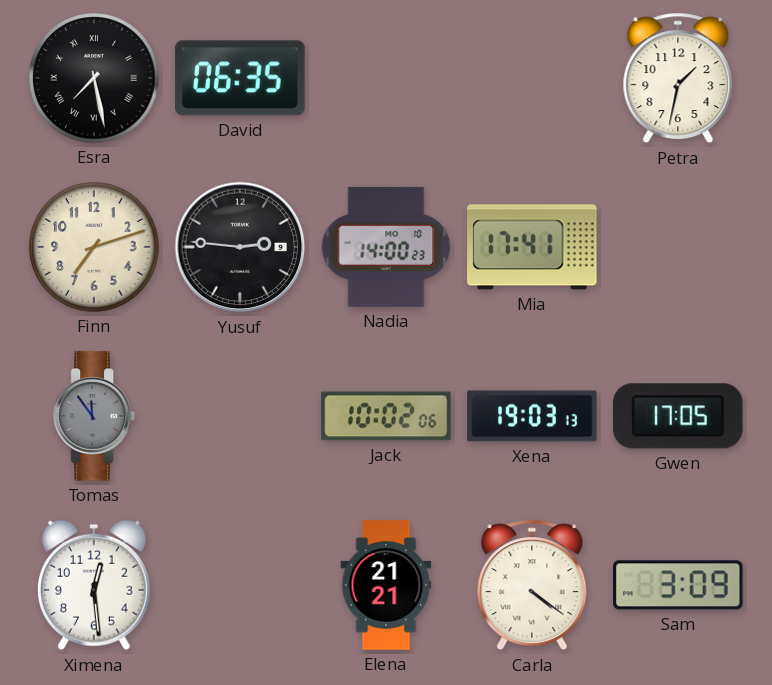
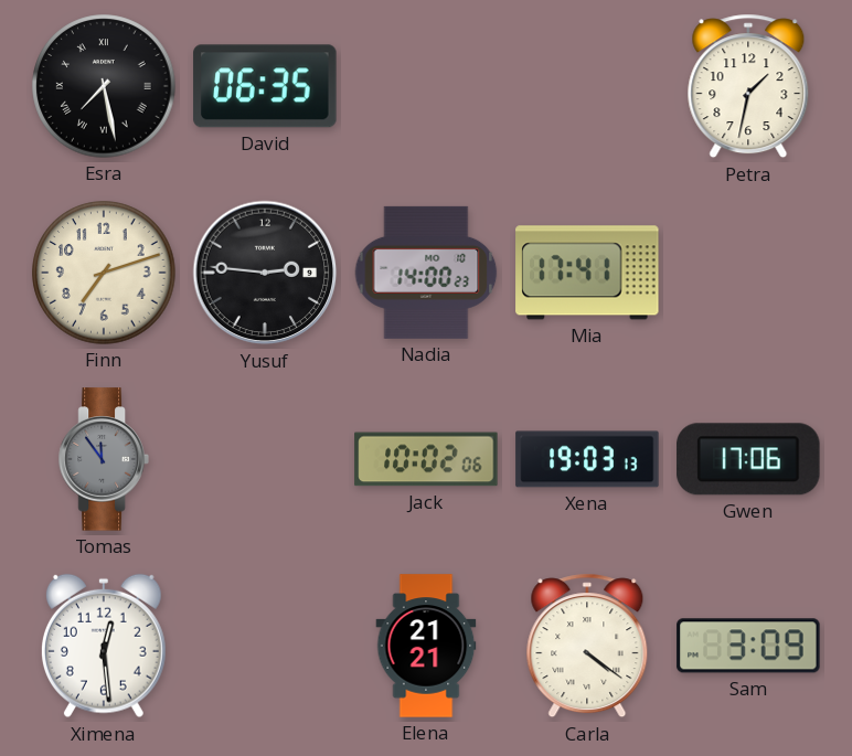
Gwen: 17:05 -> 17:06
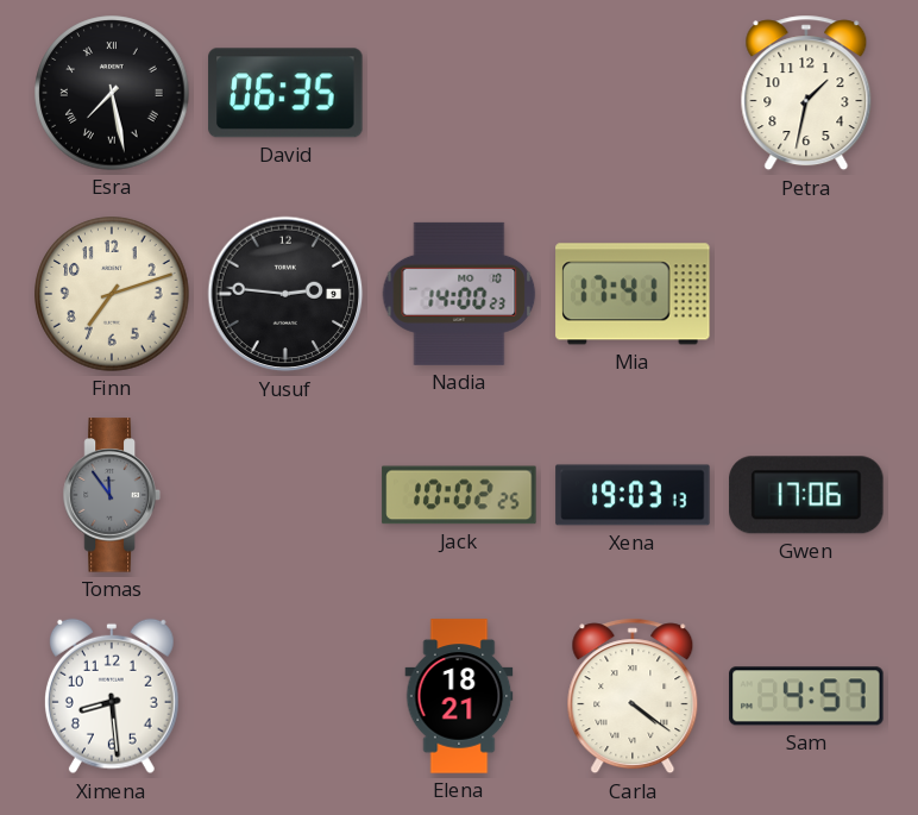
Jack: 10:02:06 -> 10:02:25
Ximena: 12:29 -> 8:29
Elena: 21:21 -> 18:21
Sam: 3:09 -> 4:57
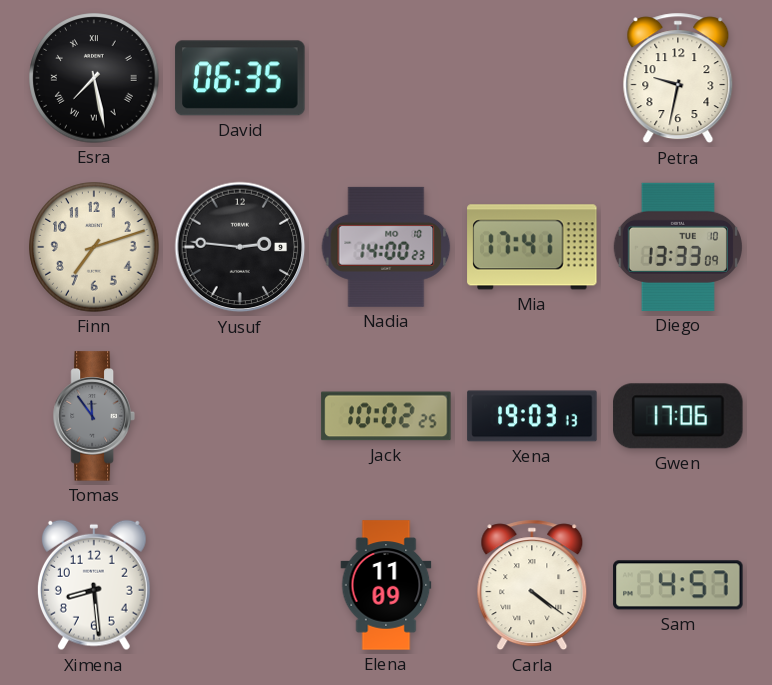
Petra: 1:32 -> 9:32
Diego: none -> 13:33
Elena: 18:21 -> 11:09
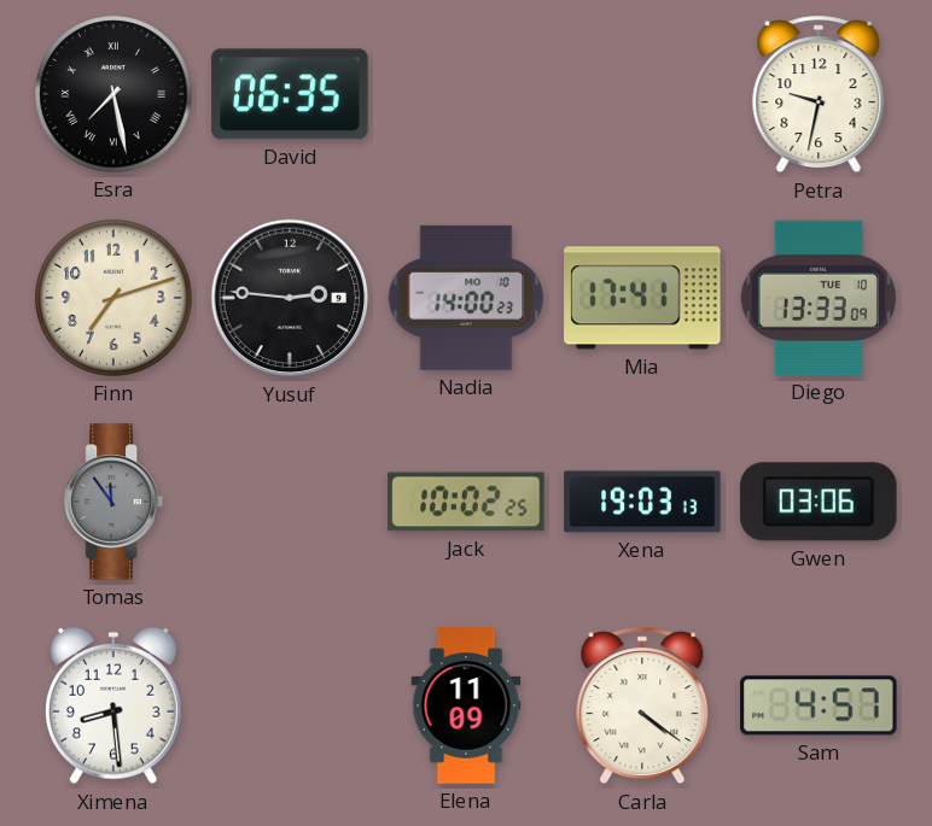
Gwen: 17:06 -> 03:06
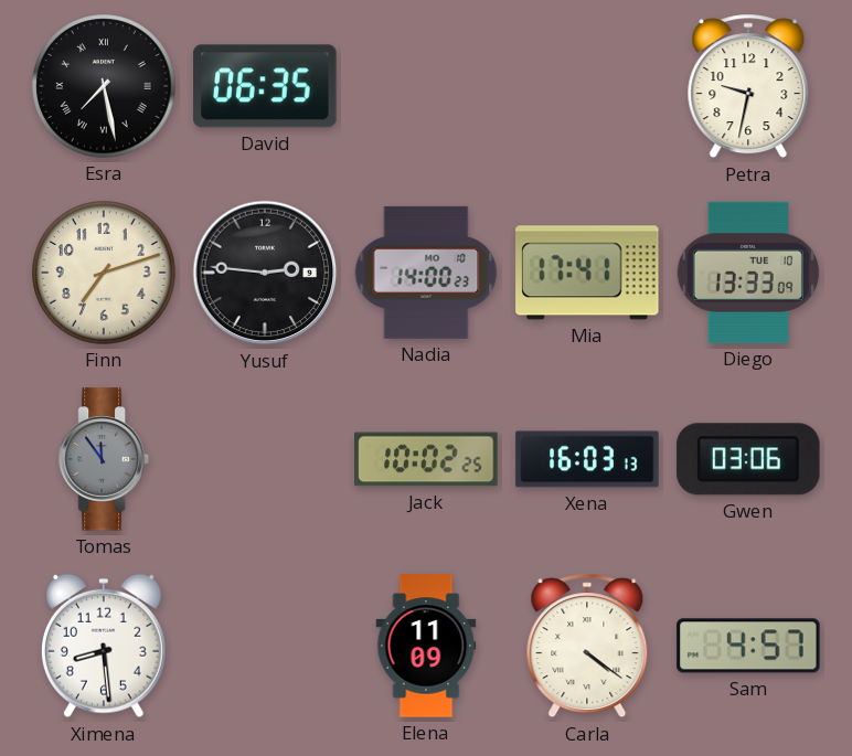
Xena: 19:03 -> 16:03
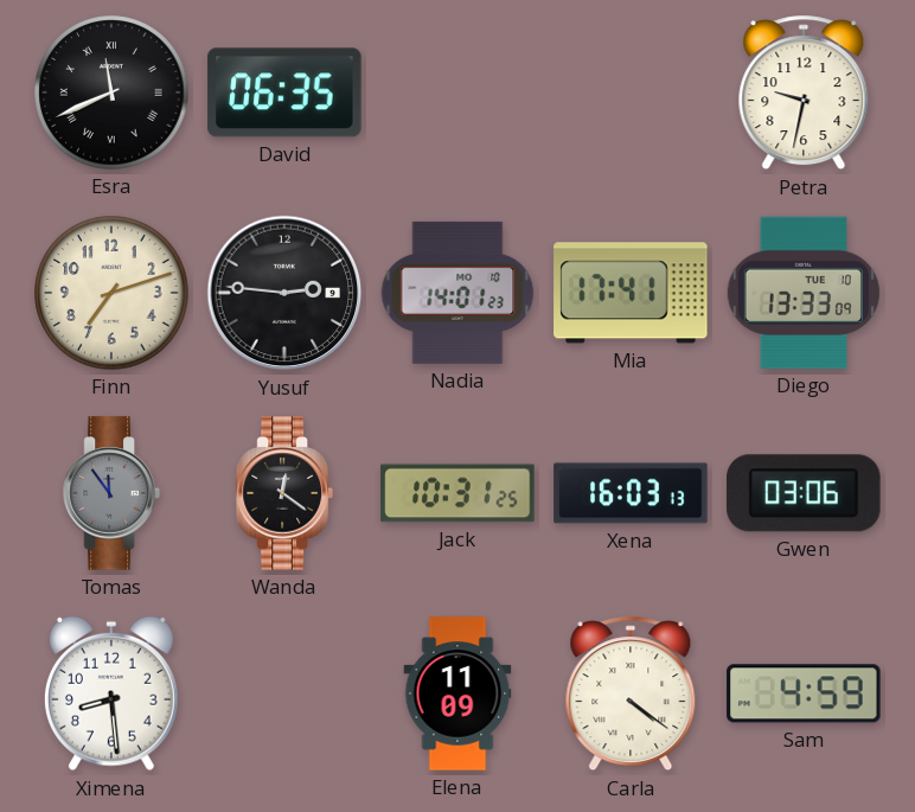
Esra: 7:28 -> 11:41
Nadia: 14:00 -> 14:01
Wanda: none -> 12:21
Jack: 10:02 -> 10:31
Sam: 4:57 -> 4:59
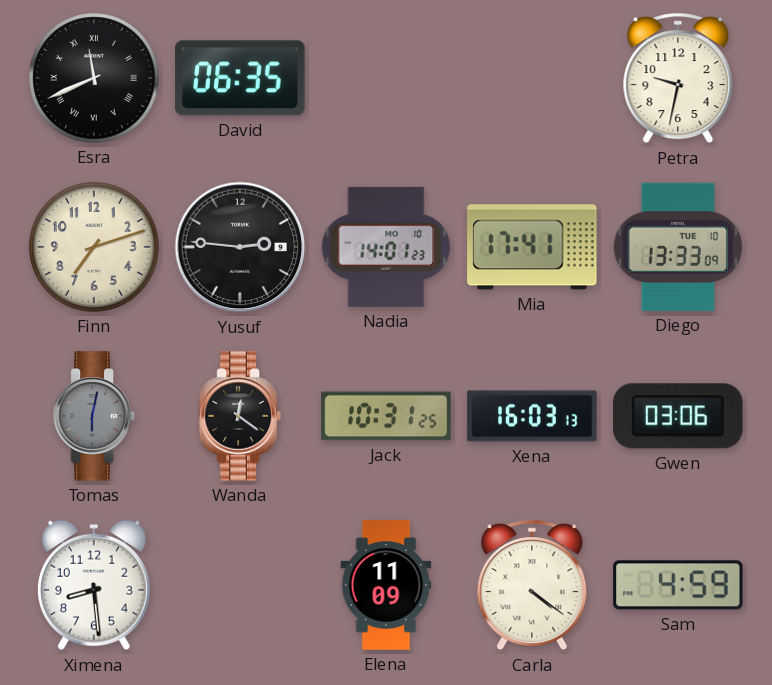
Tomas: 11:54 -> 6:02
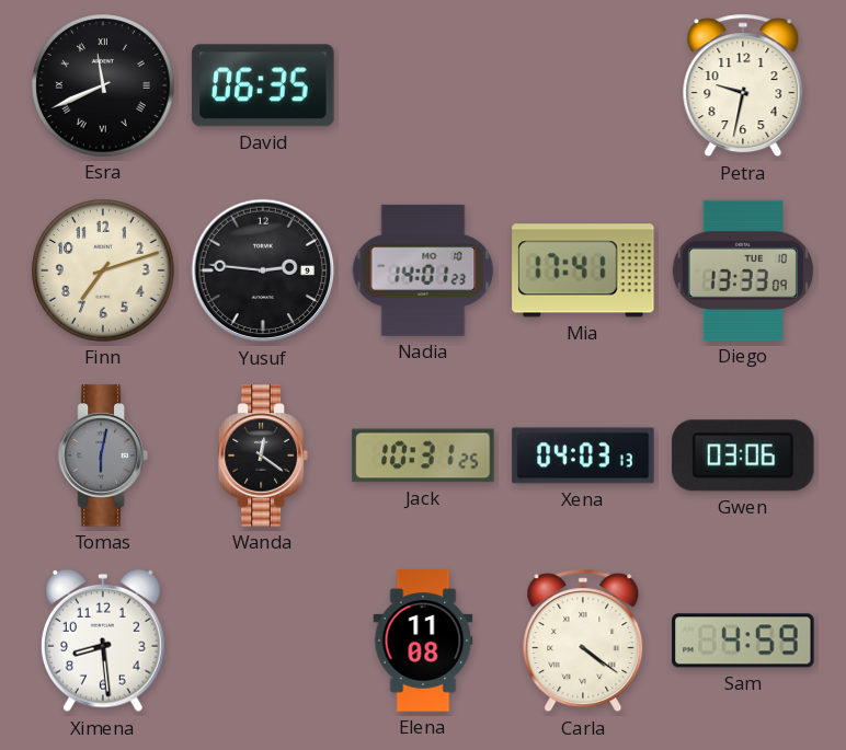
Xena: 16:03 -> 04:03
Elena: 11:09 -> 11:08
